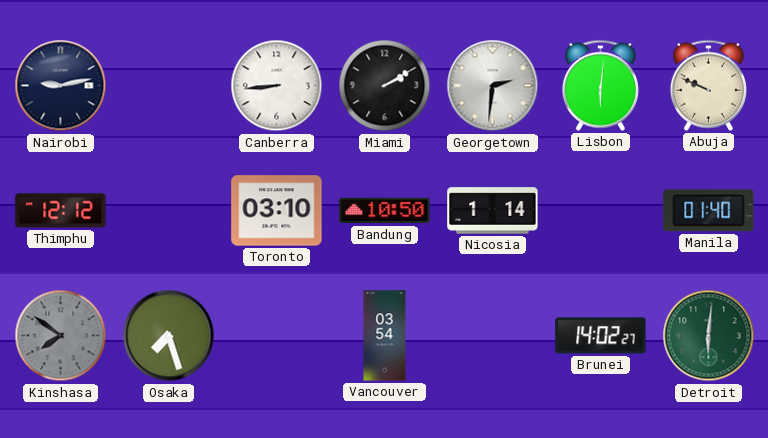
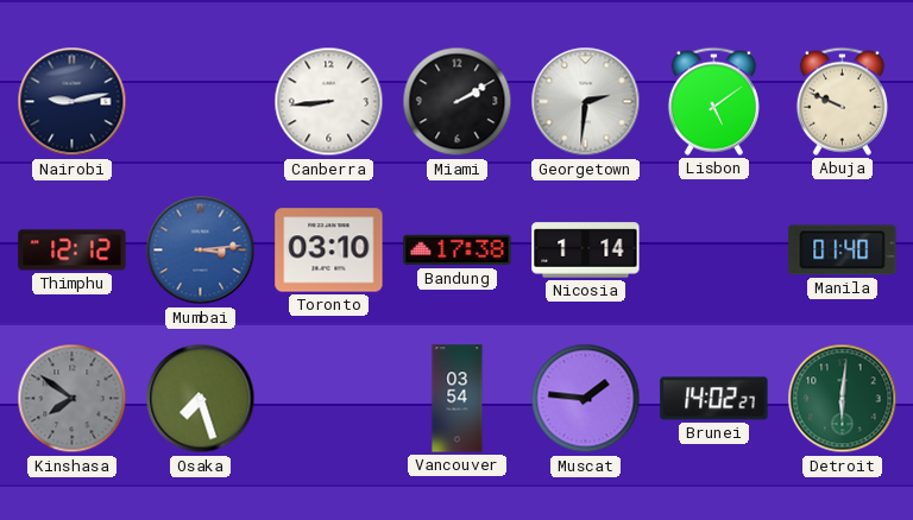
Lisbon: 6:01 -> 5:09
Mumbai: none -> 3:14
Bandung: 10:50 -> 17:38
Muscat: none -> 1:46
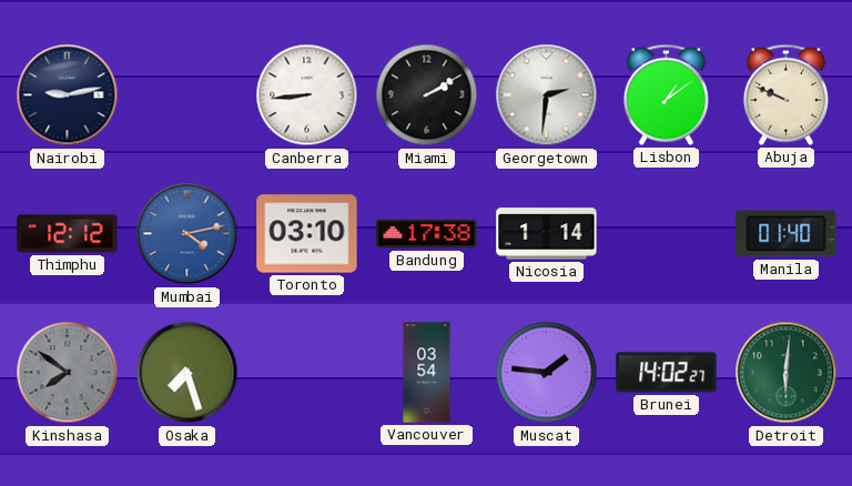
Lisbon: 5:09 -> 1:09
Mumbai: 3:14 -> 4:13
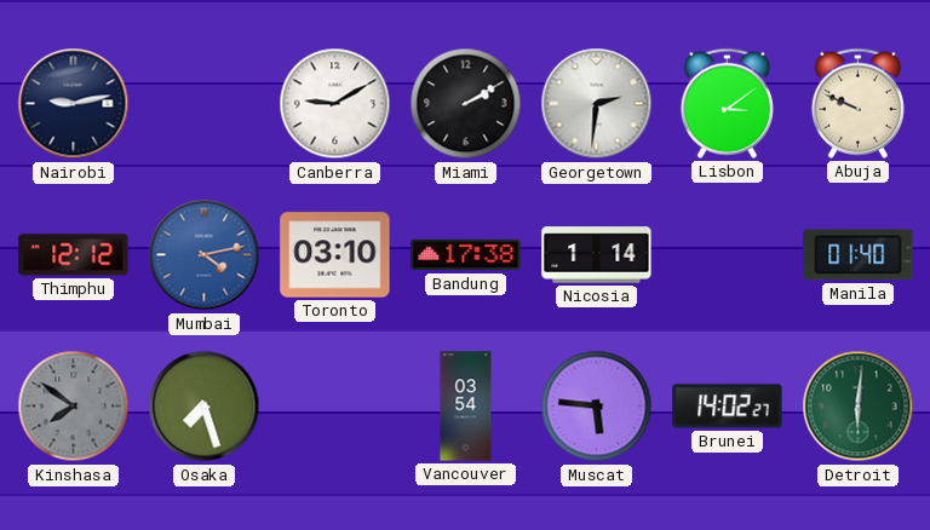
Canberra: 8:44 -> 9:10
Lisbon: 1:09 -> 3:09
Muscat: 1:46 -> 5:46
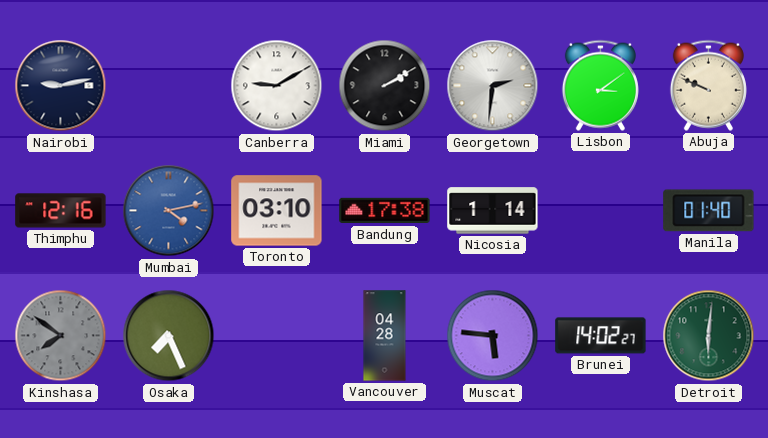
Thimphu: 12:12 -> 12:16
Osaka: 7:27 -> 7:26
Vancouver: 03:54 -> 04:28
